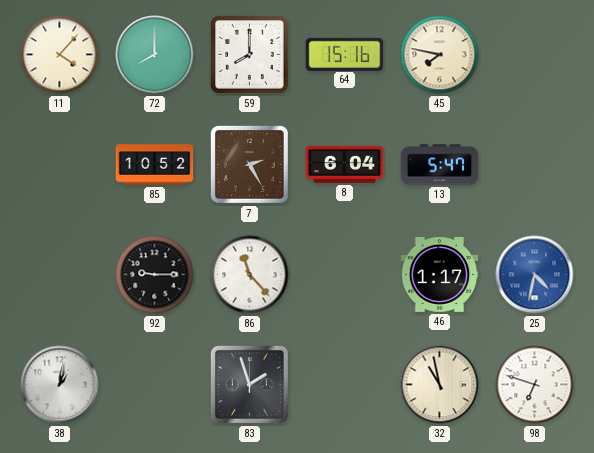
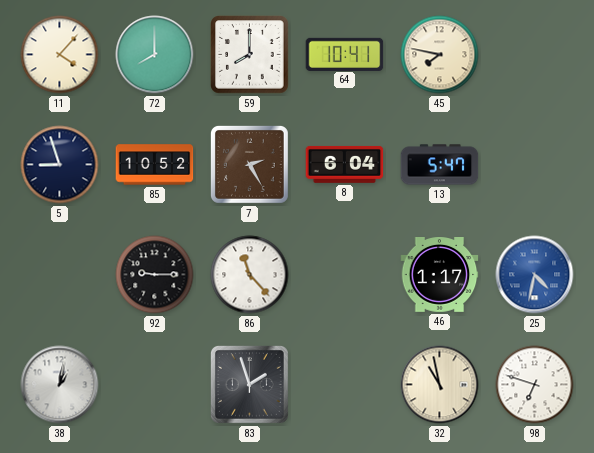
64: 15:16 -> 10:41
5: none -> 8:57
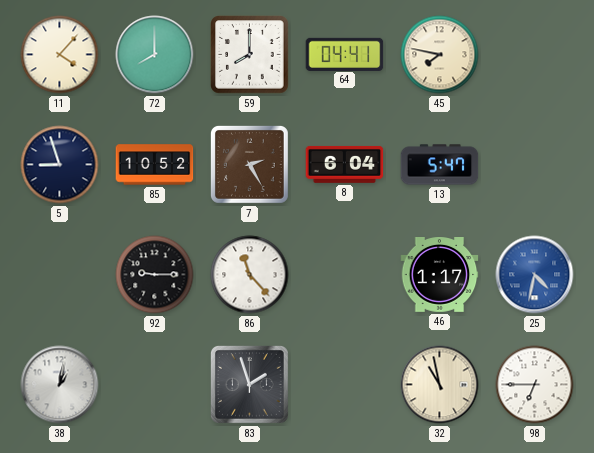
64: 10:41 -> 04:41
98: 6:48 -> 6:45
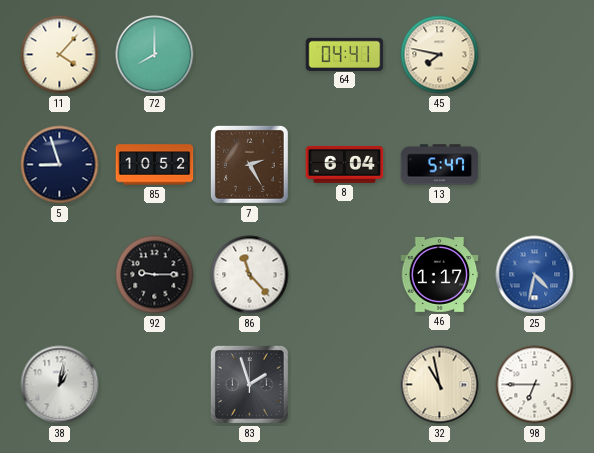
59: 8:00 -> none
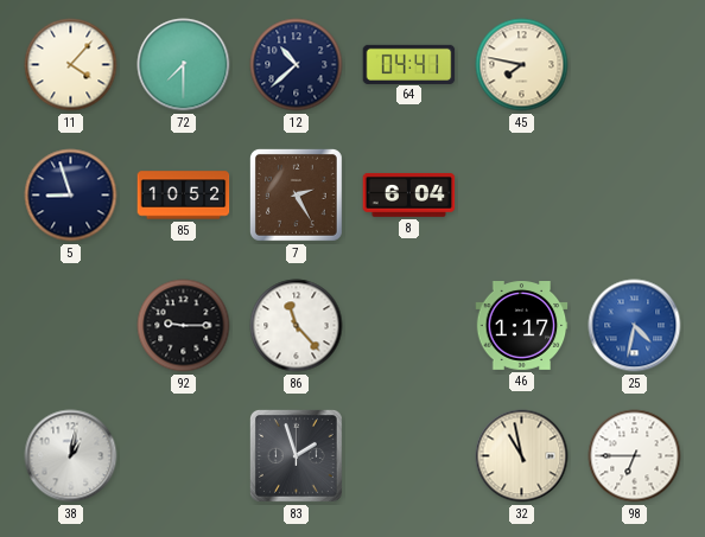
72: 8:00 -> 7:30
12: none -> 10:38
13: 5:47 -> none
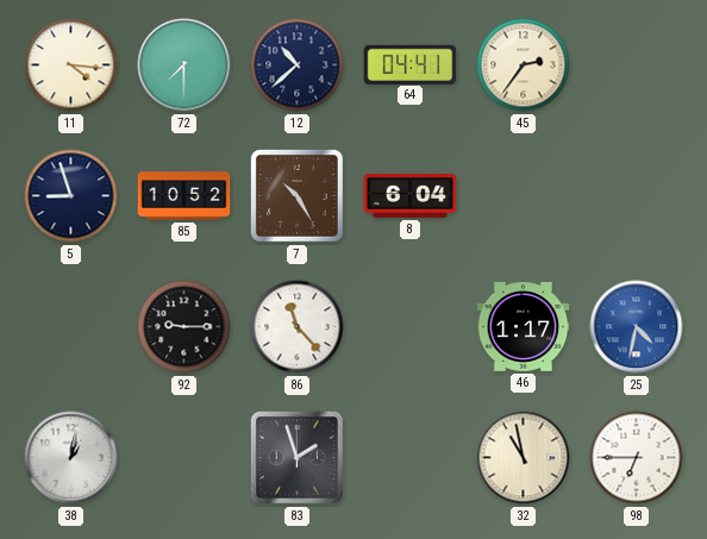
11: 4:07 -> 4:16
45: 7:47 -> 2:36
7: 2:25 -> 10:25
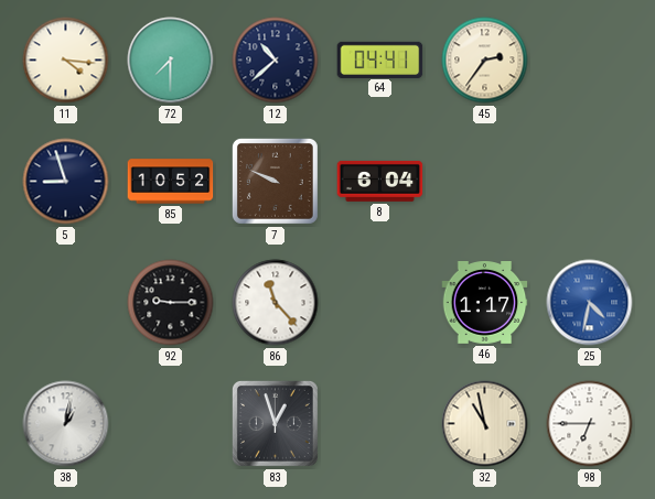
7: 10:25 -> 9:49
83: 1:57 -> 12:57
